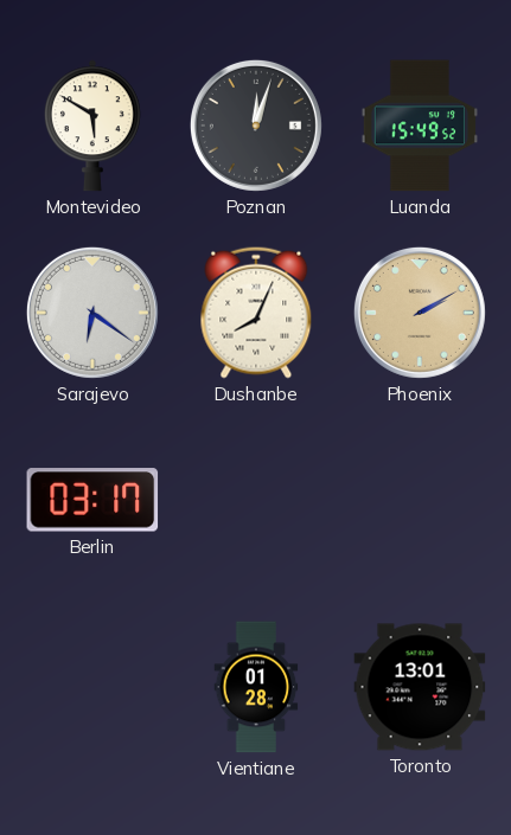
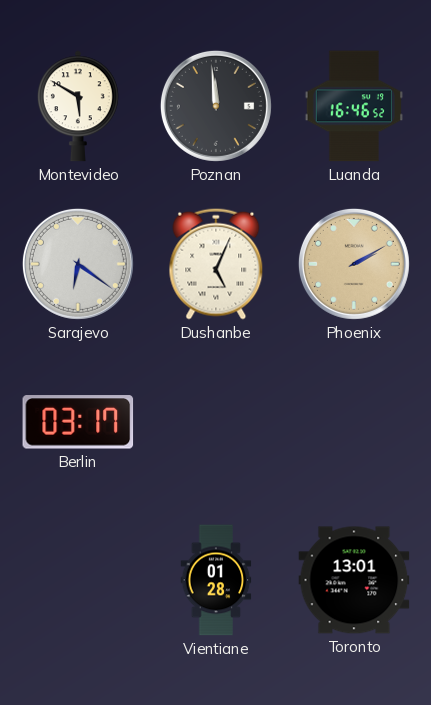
Poznan: 12:03 -> 11:59
Luanda: 15:49 -> 16:46
Dushanbe: 8:04 -> 5:04
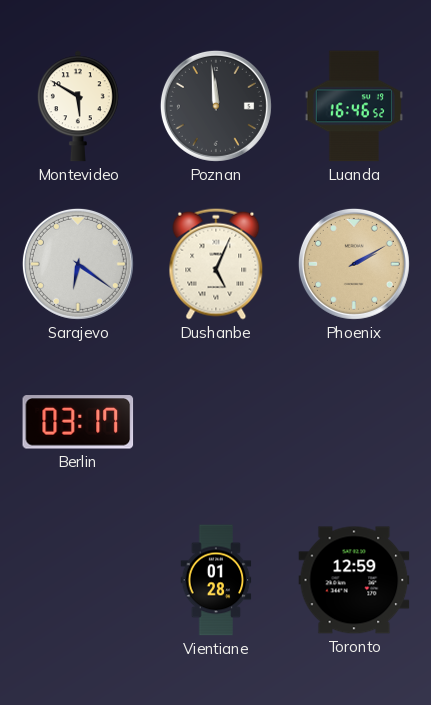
Toronto: 13:01 -> 12:59
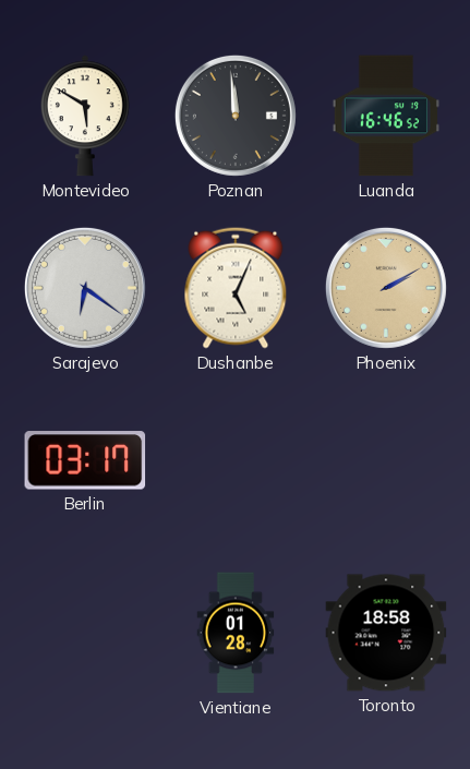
Toronto: 12:59 -> 18:58
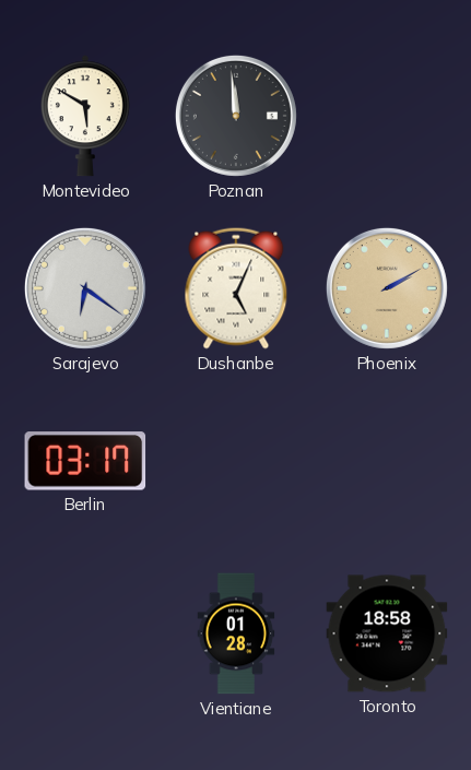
Luanda: 16:46 -> none
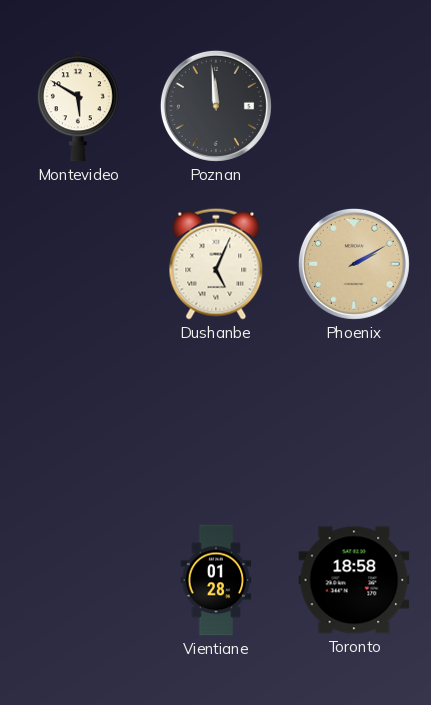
Sarajevo: 6:21 -> none
Berlin: 03:17 -> none
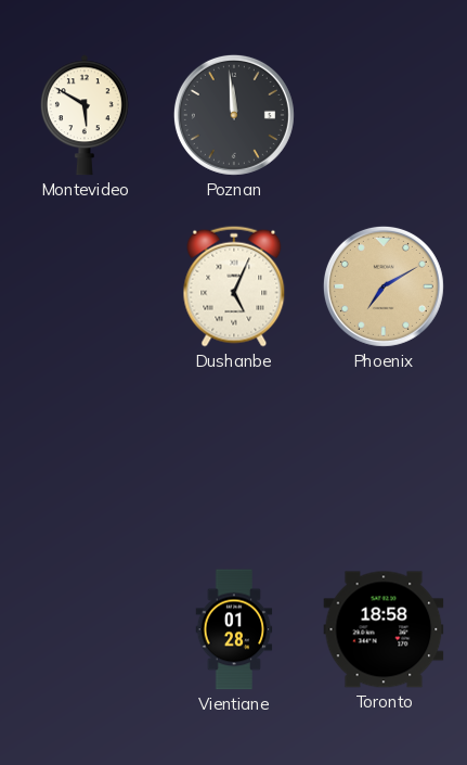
Phoenix: 2:10 -> 7:10
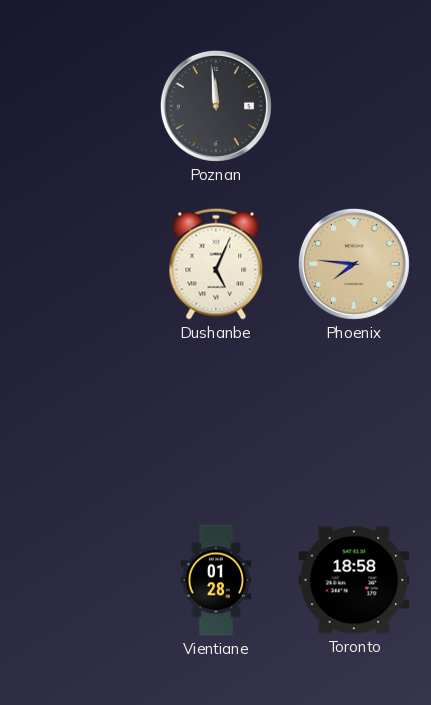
Montevideo: 5:50 -> none
Phoenix: 7:10 -> 7:46
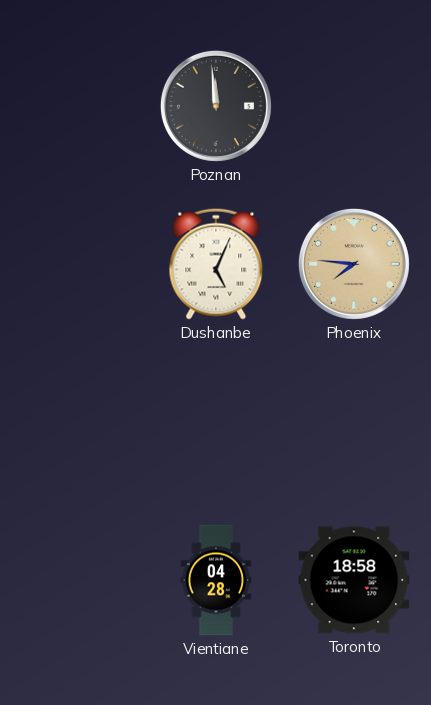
Vientiane: 01:28 -> 04:28
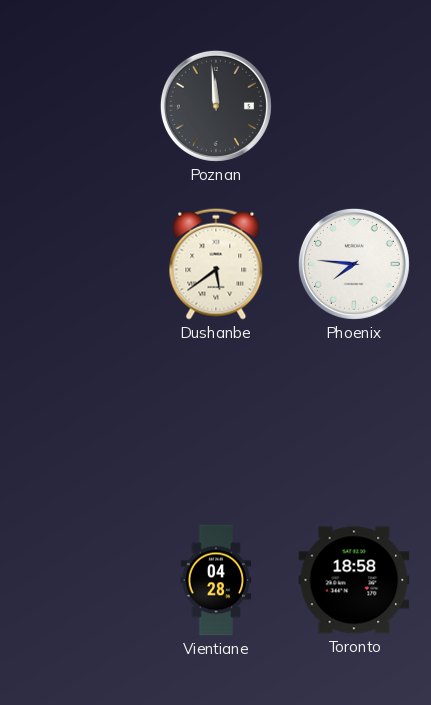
Dushanbe: 5:04 -> 5:39
Phoenix dial: champagne -> white
